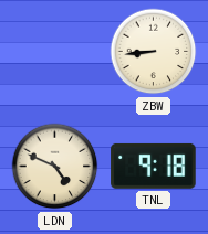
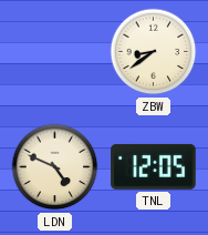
ZBW: 8:44 -> 8:39
TNL: 9:18 -> 12:05
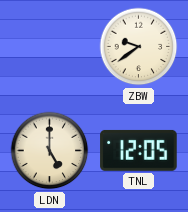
ZBW: 8:39 -> 9:39
LDN: 4:49 -> 5:00
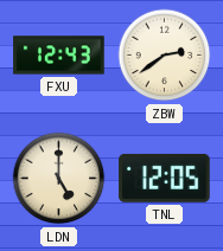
FXU: none -> 12:43
ZBW: 9:39 -> 2:39
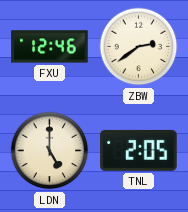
FXU: 12:43 -> 12:46
TNL: 12:05 -> 2:05
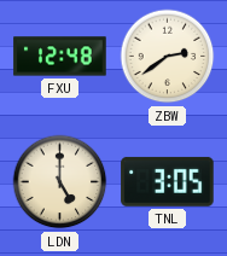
FXU: 12:46 -> 12:48
TNL: 2:05 -> 3:05
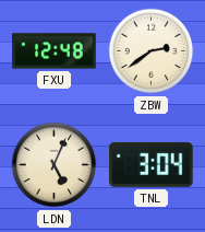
LDN: 5:00 -> 5:04
TNL: 3:05 -> 3:04
